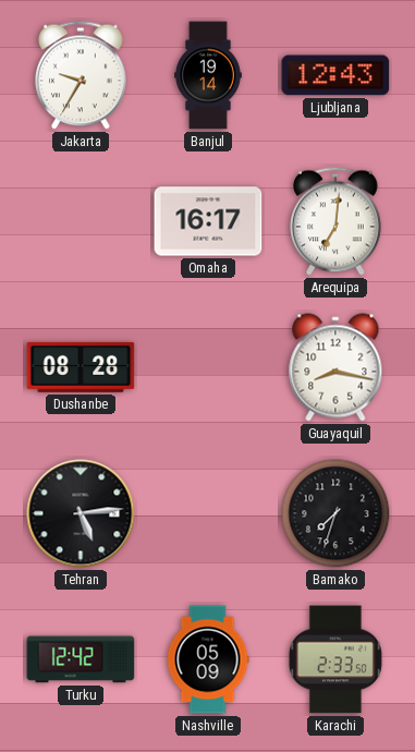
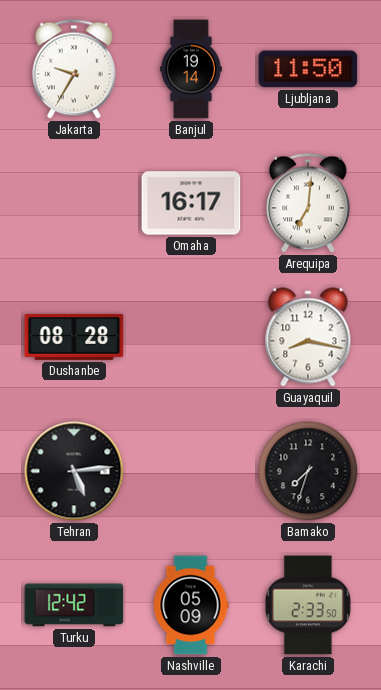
Ljubljana: 12:43 -> 11:50
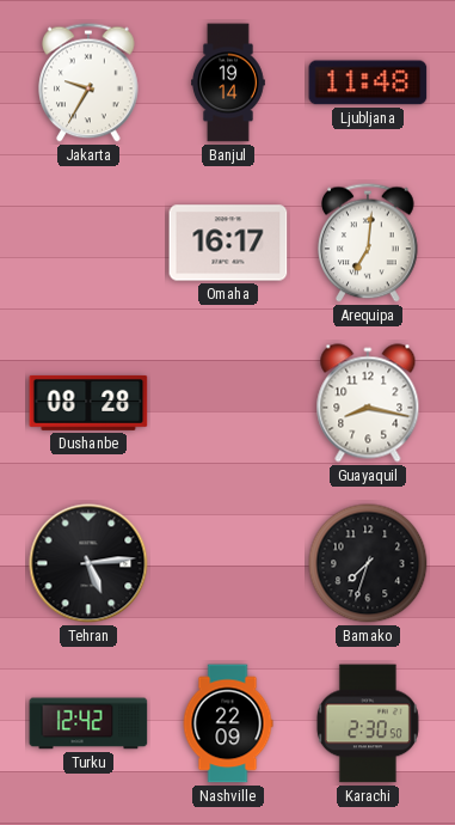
Ljubljana: 11:50 -> 11:48
Nashville: 05:09 -> 22:09
Karachi: 2:33 -> 2:30
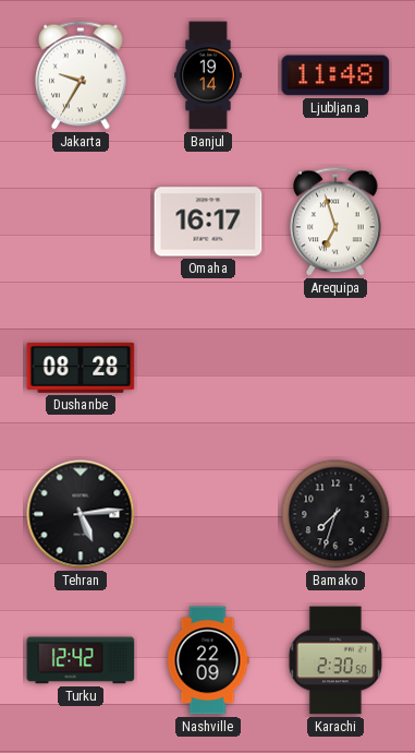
Arequipa: 7:01 -> 6:57
Guayaquil: 8:17 -> none
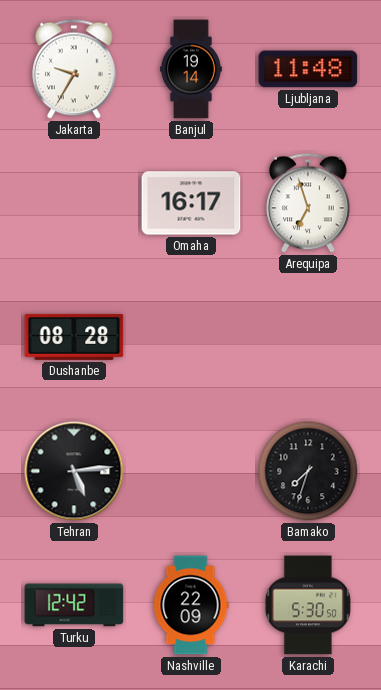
Karachi: 2:30 -> 5:30
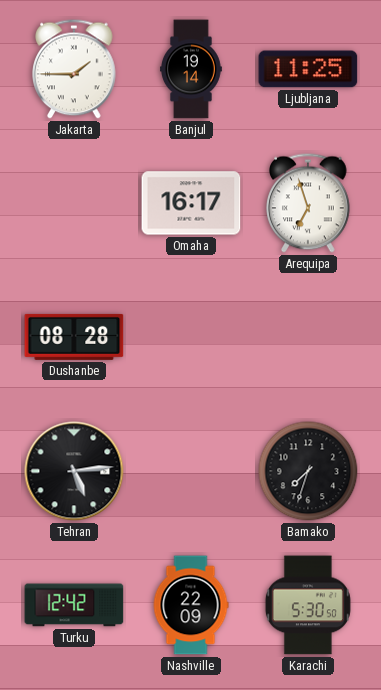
Jakarta: 9:35 -> 1:45
Ljubljana: 11:48 -> 11:25
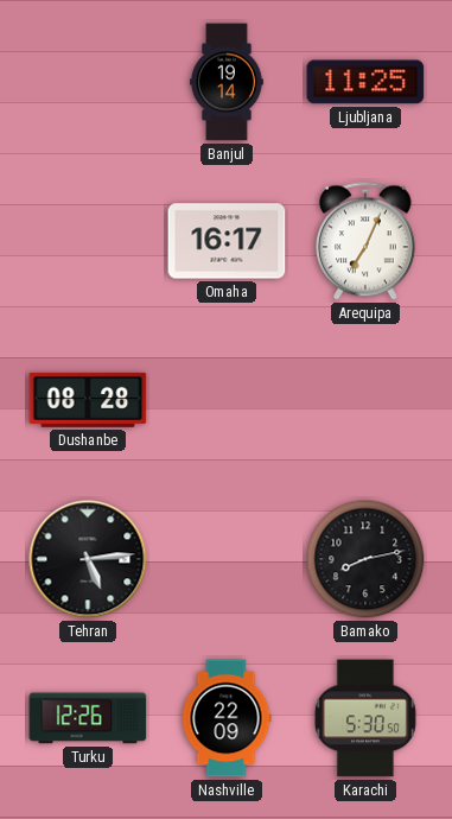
Jakarta: 1:45 -> none
Arequipa: 6:57 -> 7:04
Bamako: 7:33 -> 8:13
Turku: 12:42 -> 12:26
